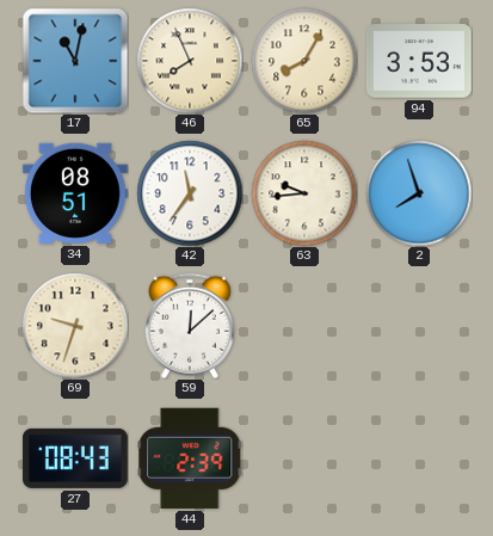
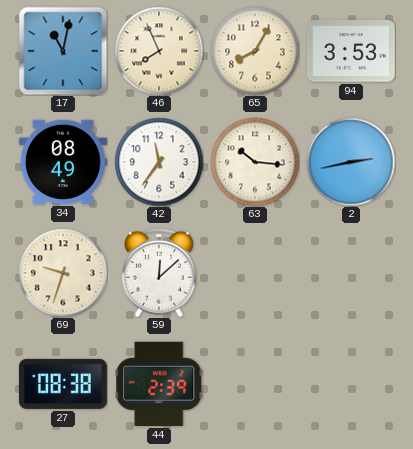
34: 08:51 -> 08:49
63: 9:44 -> 10:16
2: 7:57 -> 2:43
27: 08:43 -> 08:38
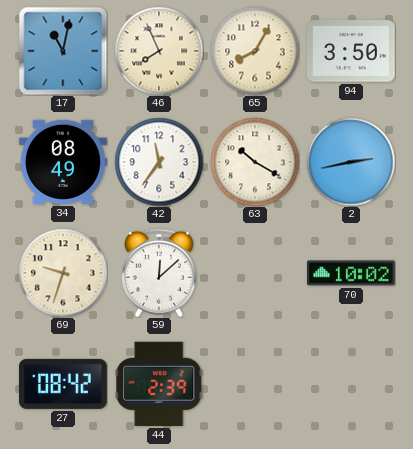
94: 3:53 -> 3:50
63: 10:16 -> 10:20
70: none -> 10:02
27: 08:38 -> 08:42
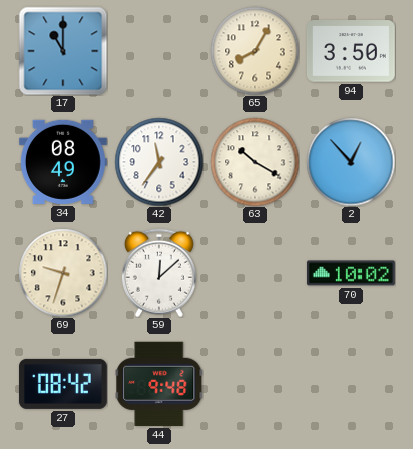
17: 11:02 -> 11:00
46: 7:56 -> none
2: 2:43 -> 12:53
44: 2:39 -> 9:48
